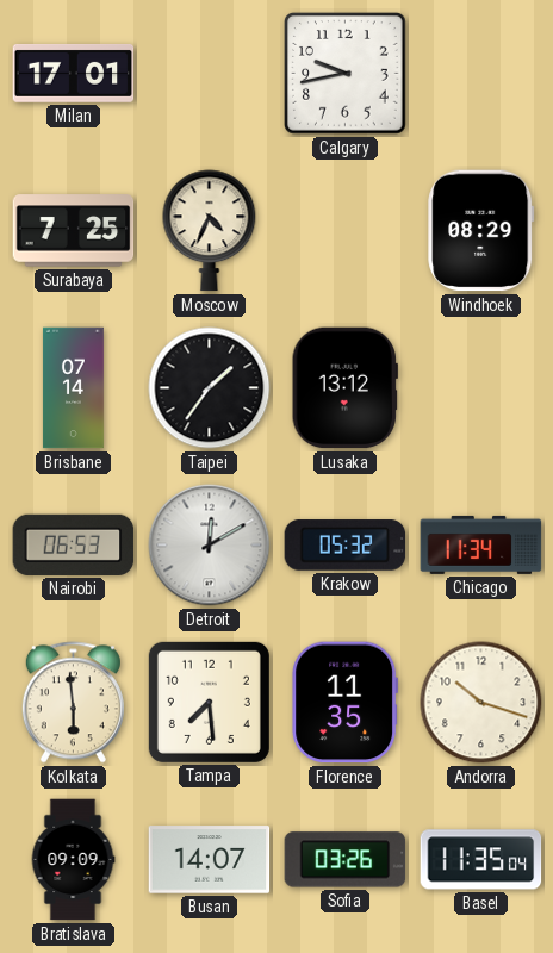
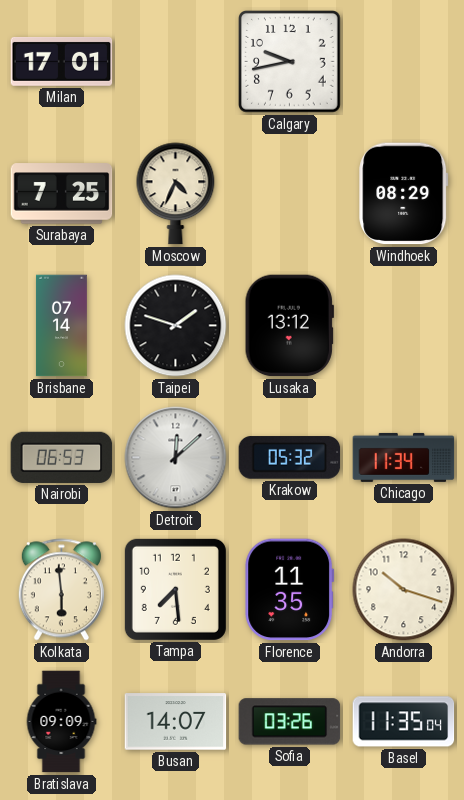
Taipei: 1:36 -> 1:48
Detroit: 12:10 -> 12:08
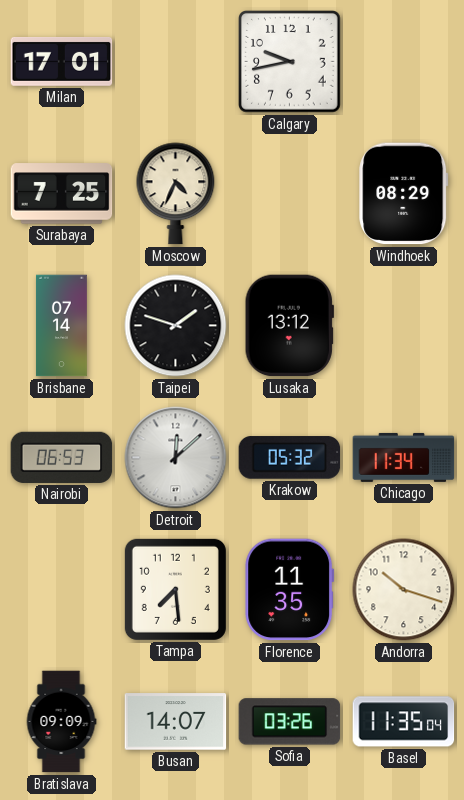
Kolkata: 5:59 -> none
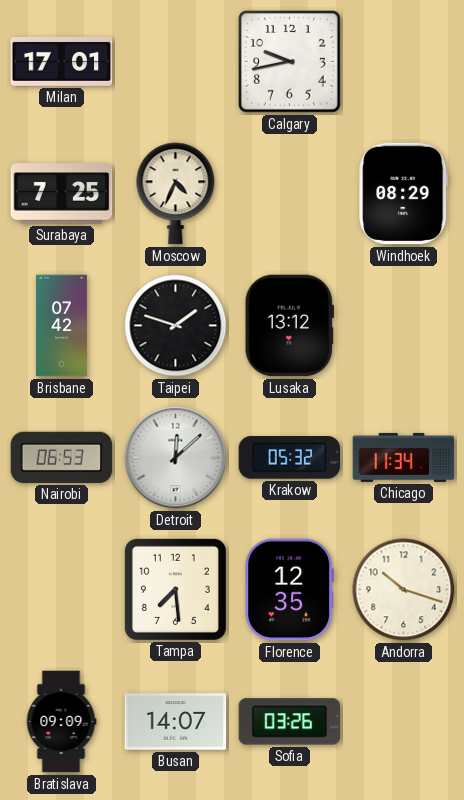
Brisbane: 07:14 -> 07:42
Florence: 11:35 -> 12:35
Basel: 11:35 -> none
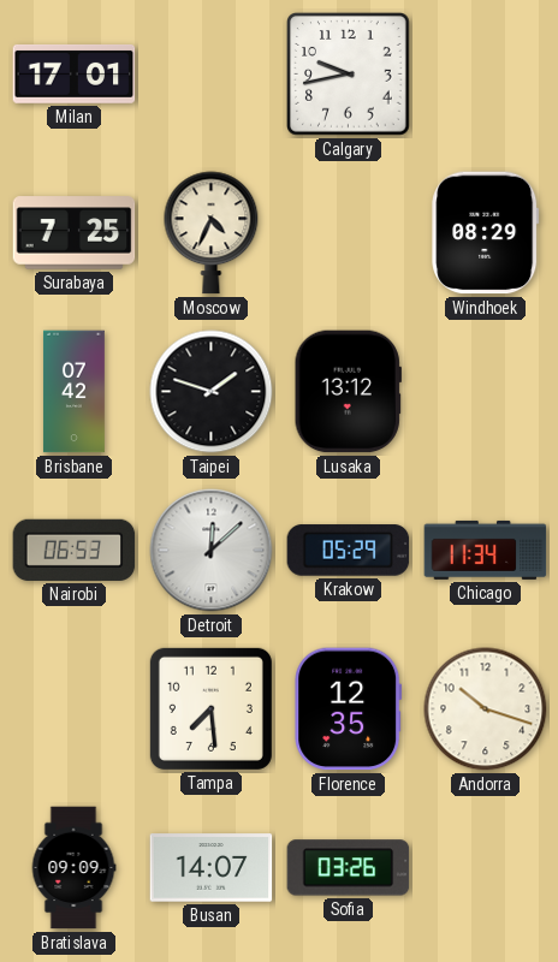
Krakow: 05:32 -> 05:29
